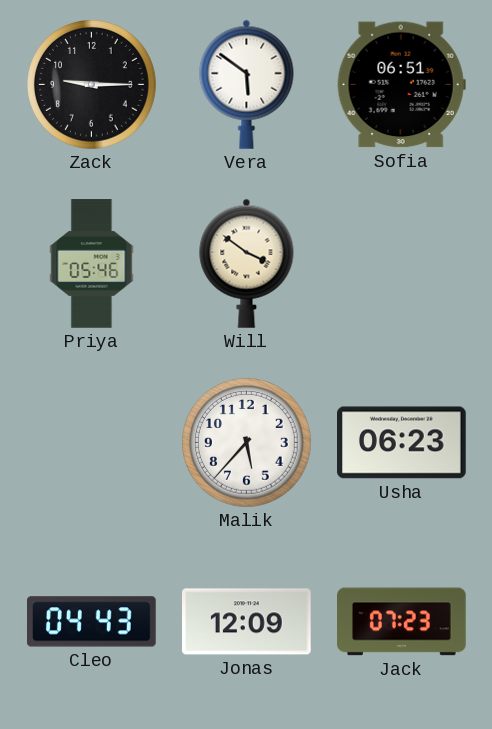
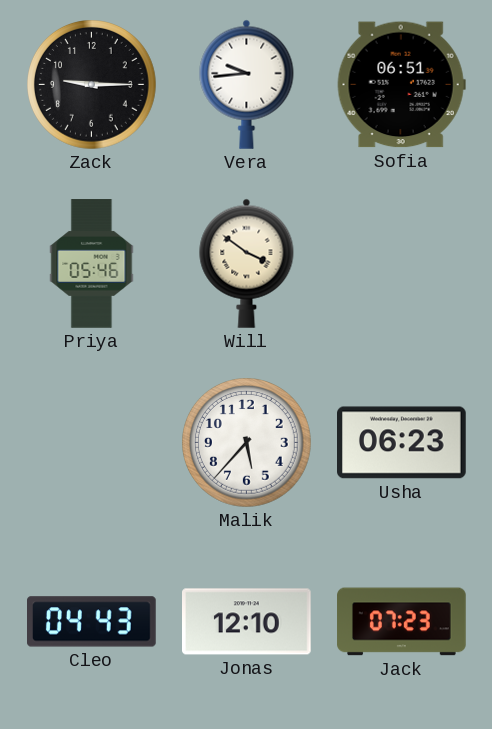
Vera: 5:51 -> 9:44
Jonas: 12:09 -> 12:10
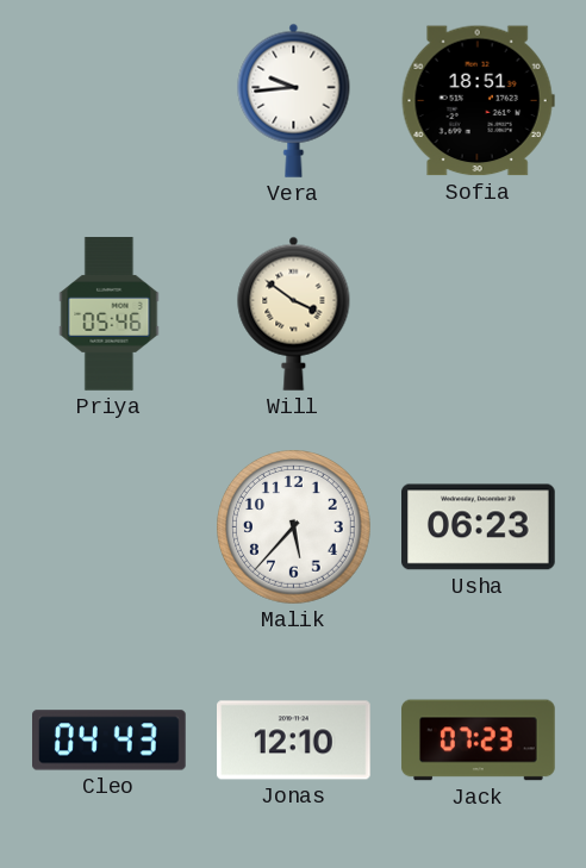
Zack: 9:15 -> none
Sofia: 06:51 -> 18:51
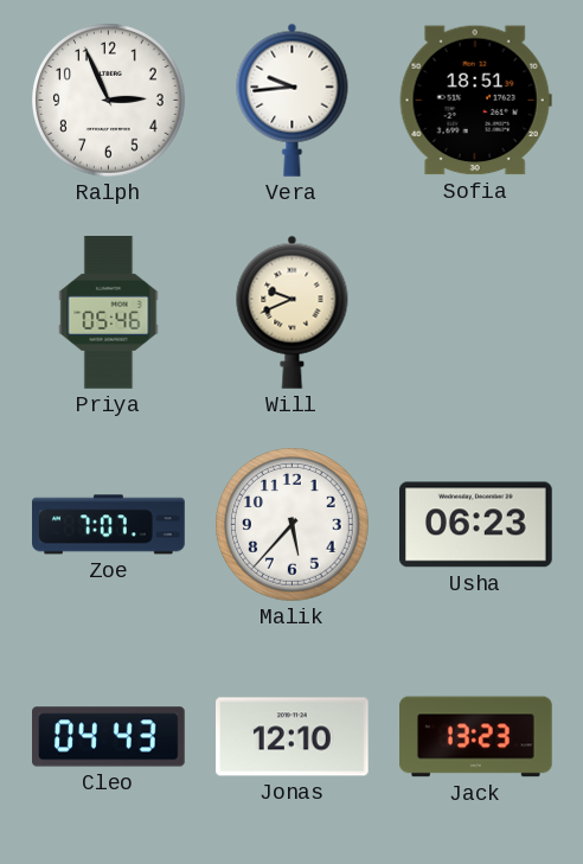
Ralph: none -> 2:56
Will: 3:51 -> 9:41
Zoe: none -> 7:07
Jack: 07:23 -> 13:23
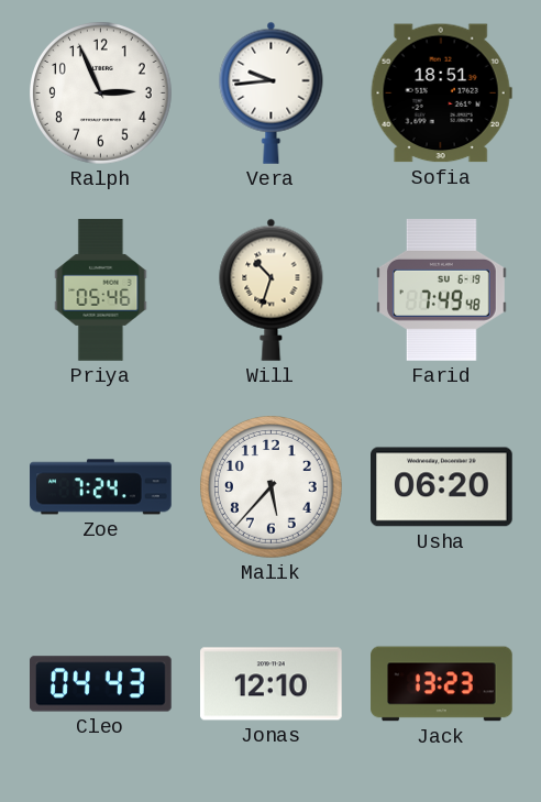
Will: 9:41 -> 10:33
Farid: none -> 7:49
Zoe: 7:07 -> 7:24
Usha: 06:23 -> 06:20
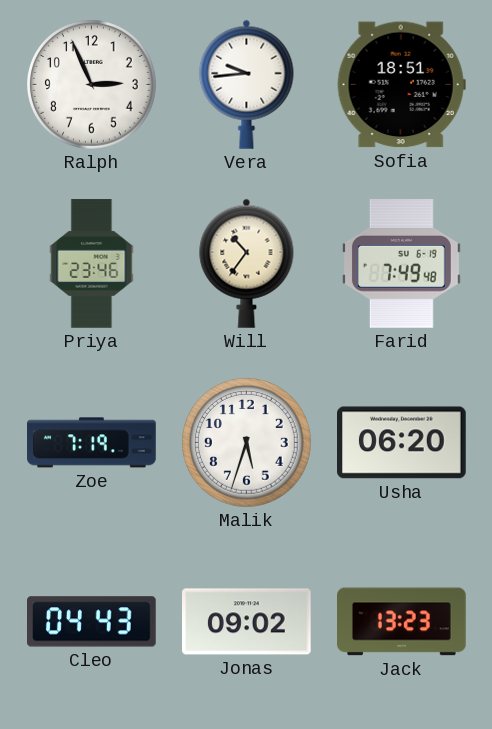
Priya: 05:46 -> 23:46
Will: 10:33 -> 10:36
Zoe: 7:24 -> 7:19
Malik: 5:37 -> 5:33
Jonas: 12:10 -> 09:02
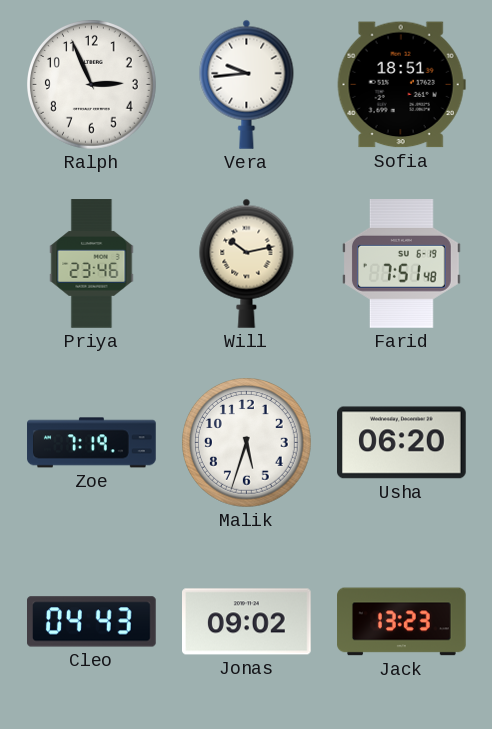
Will: 10:36 -> 10:13
Farid: 7:49 -> 7:51
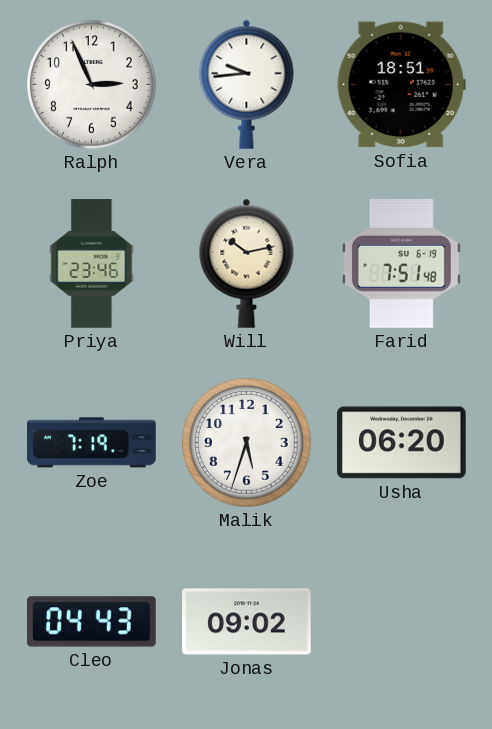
Jack: 13:23 -> none
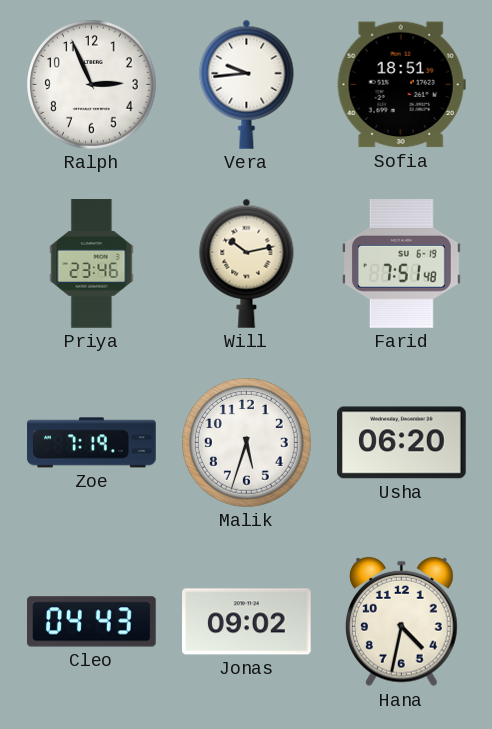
Hana: none -> 4:32
